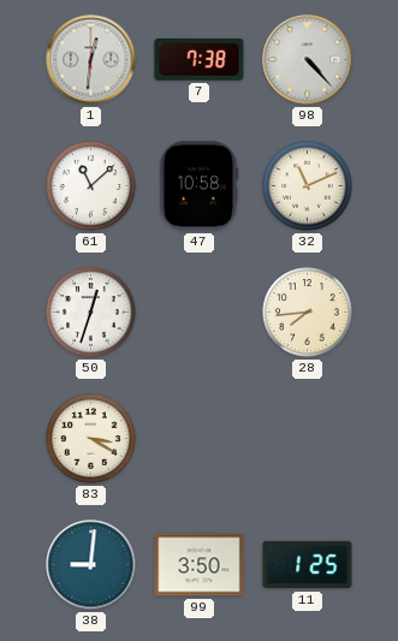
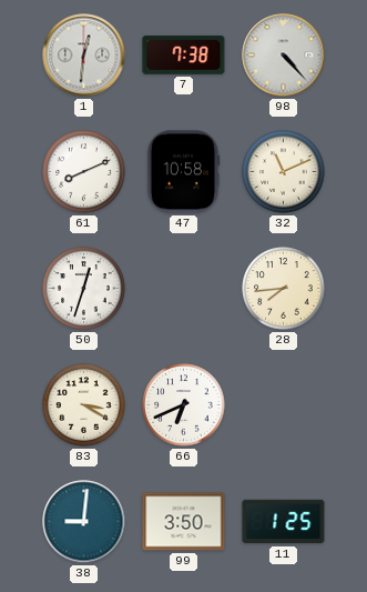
61: 11:08 -> 8:11
66: none -> 6:41
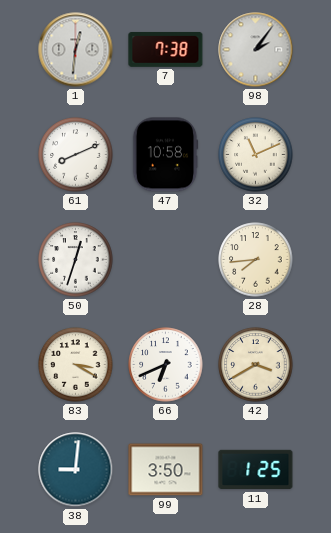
98: 4:23 -> 2:06
42: none -> 3:40
